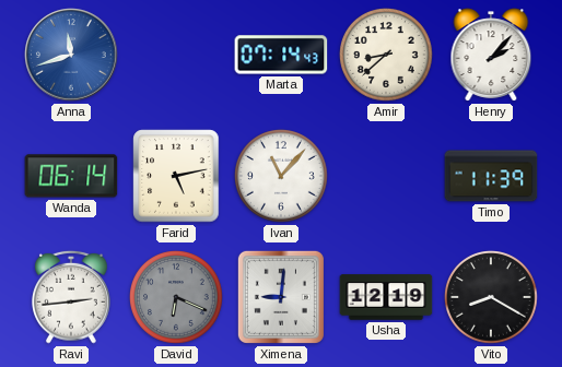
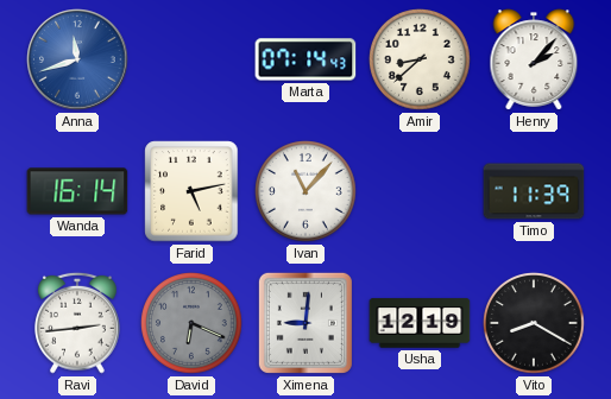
Wanda: 06:14 -> 16:14
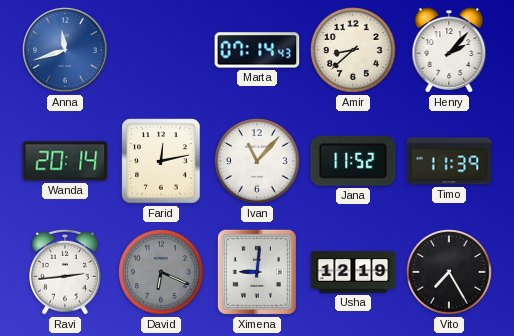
Wanda: 16:14 -> 20:14
Farid: 5:13 -> 12:13
Jana: none -> 11:52
Vito: 8:20 -> 7:25
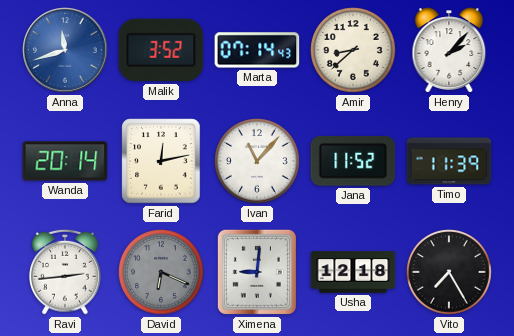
Malik: none -> 3:52
Usha: 12:19 -> 12:18
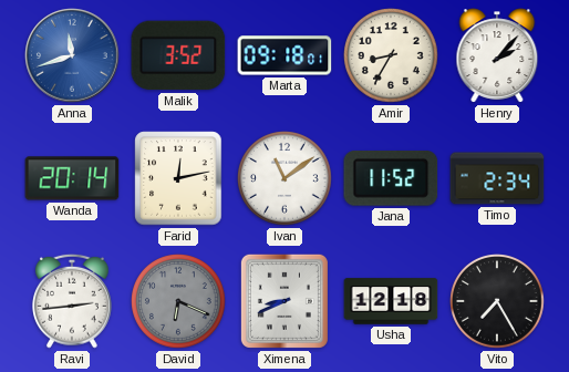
Marta: 07:14 -> 09:18
Amir: 8:38 -> 8:35
Ivan: 11:07 -> 11:09
Timo: 11:39 -> 2:34
Ximena: 9:01 -> 8:41
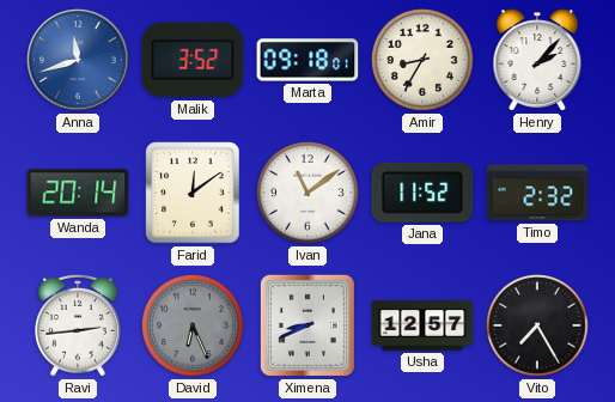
Farid: 12:13 -> 12:09
Timo: 2:34 -> 2:32
David: 6:19 -> 6:26
Usha: 12:18 -> 12:57
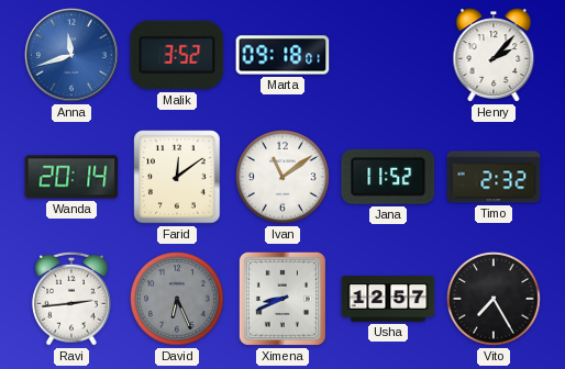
Amir: 8:35 -> none
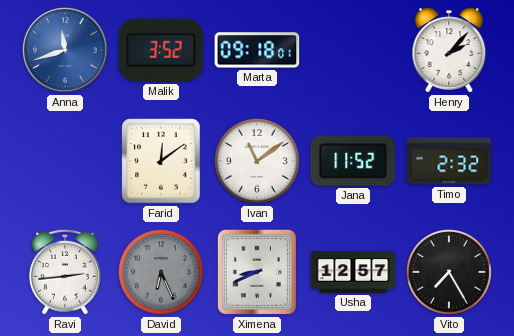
Wanda: 20:14 -> none
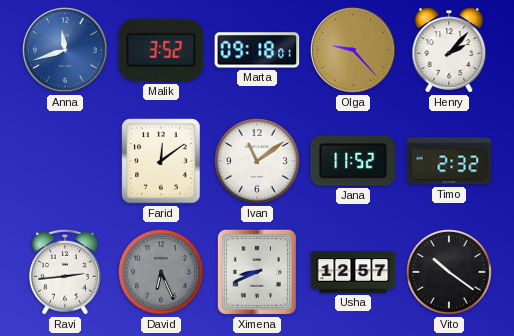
Olga: none -> 9:23
Vito: 7:25 -> 10:21
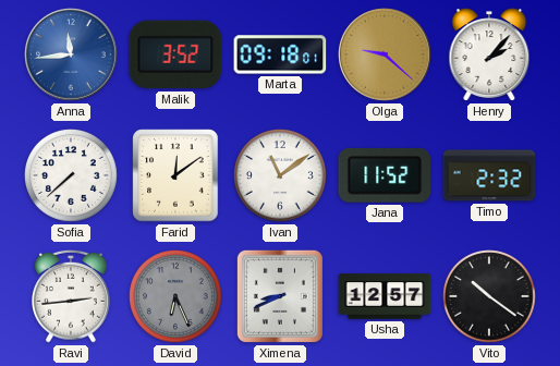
Anna: 11:42 -> 11:44
Olga: 9:23 -> 9:22
Sofia: none -> 7:38
